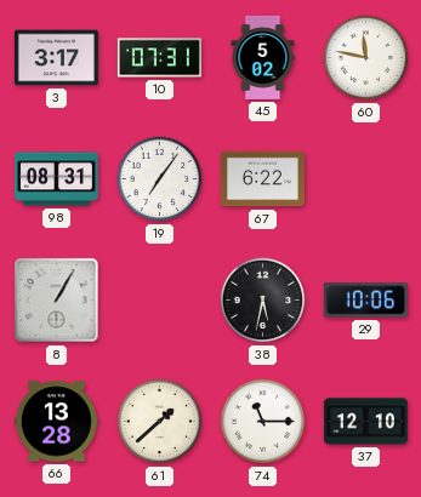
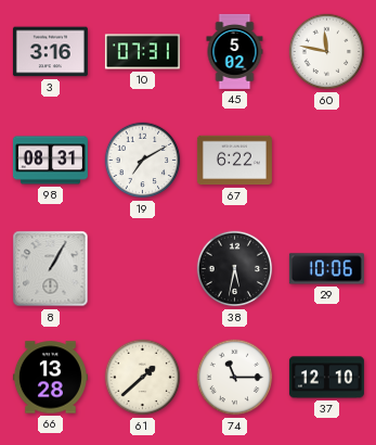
3: 3:17 -> 3:16
19: 7:06 -> 7:10
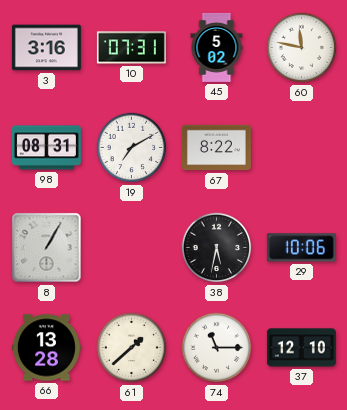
67: 6:22 -> 8:22
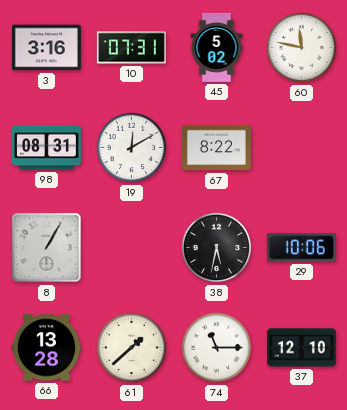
19: 7:10 -> 12:10
